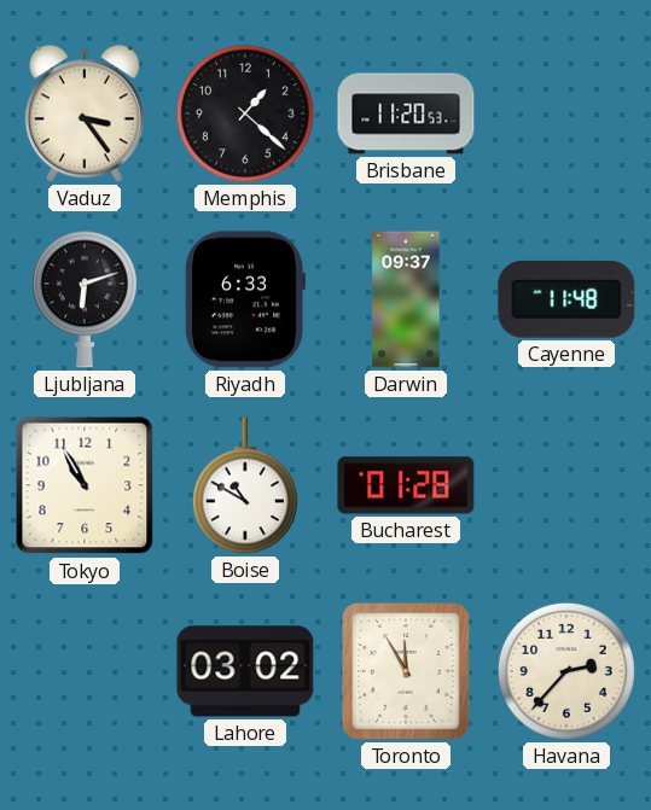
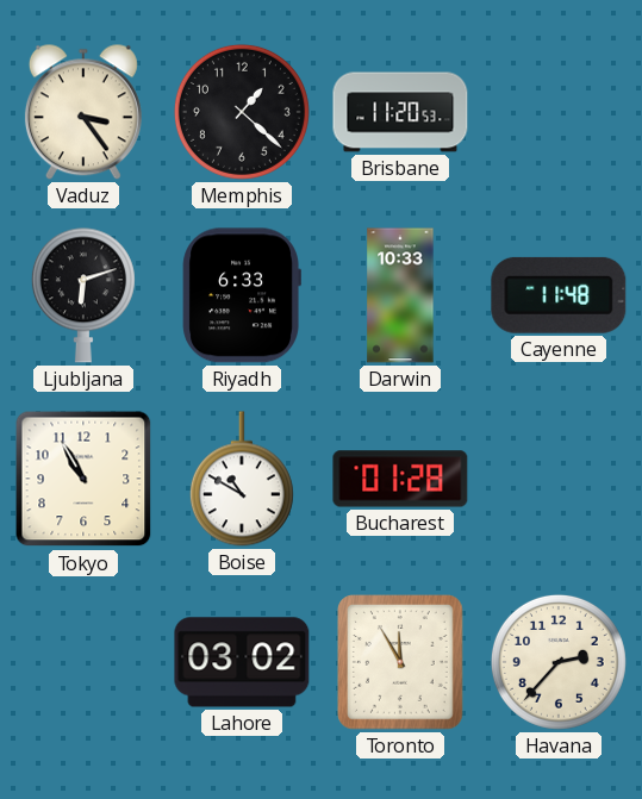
Darwin: 09:37 -> 10:33
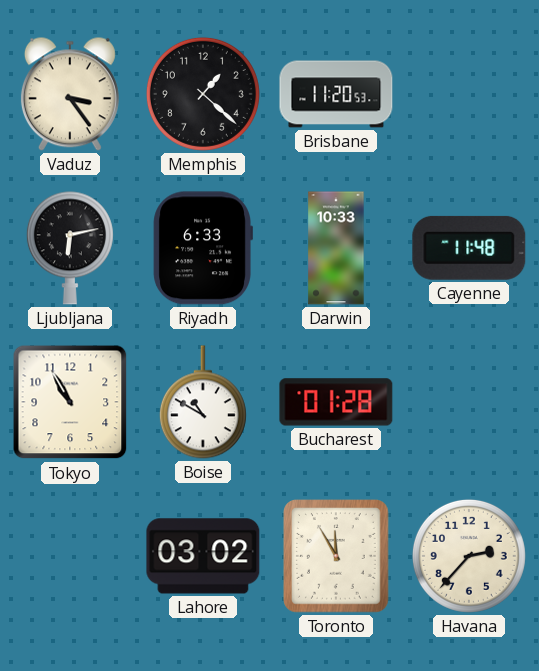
Ljubljana: 6:12 -> 6:13
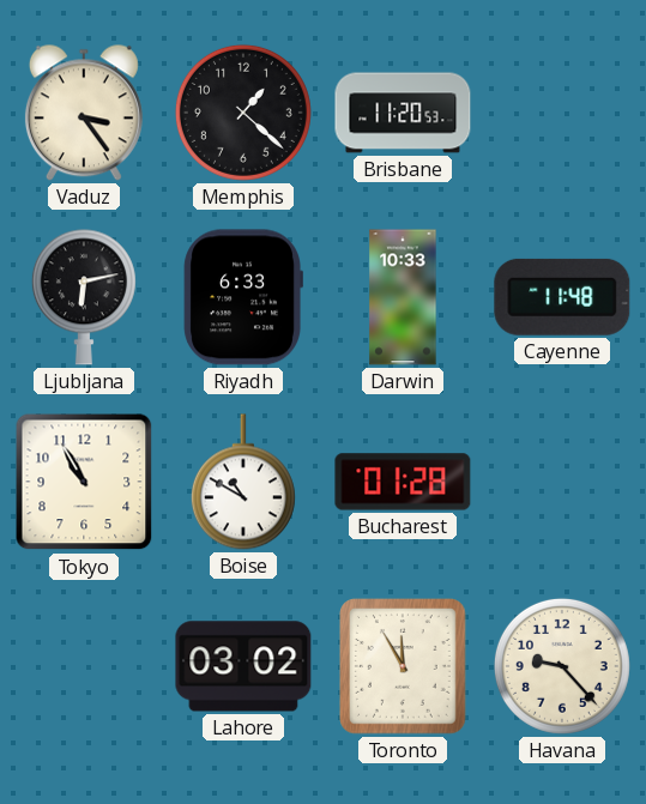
Havana: 2:37 -> 9:23
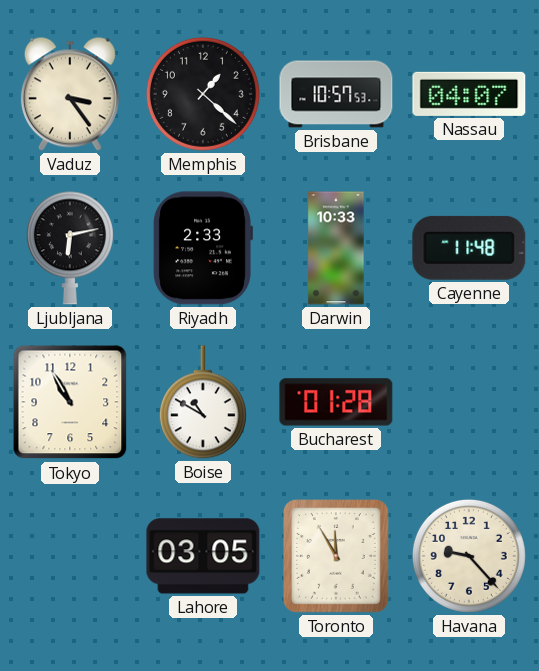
Brisbane: 11:20 -> 10:57
Nassau: none -> 04:07
Riyadh: 6:33 -> 2:33
Lahore: 03:02 -> 03:05
